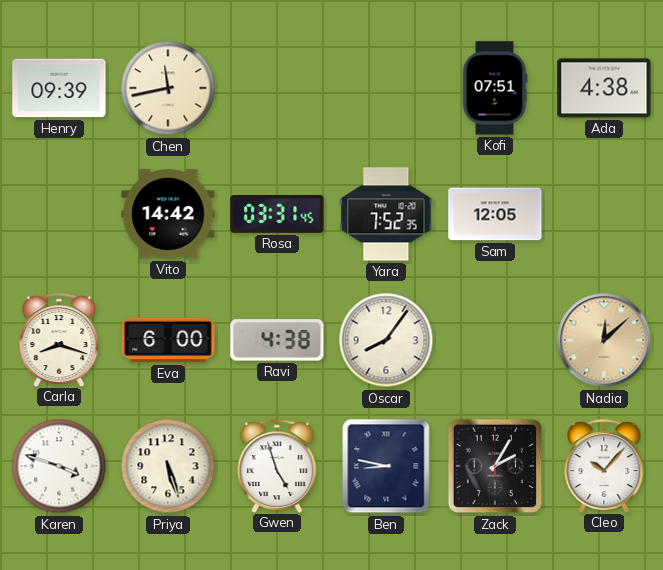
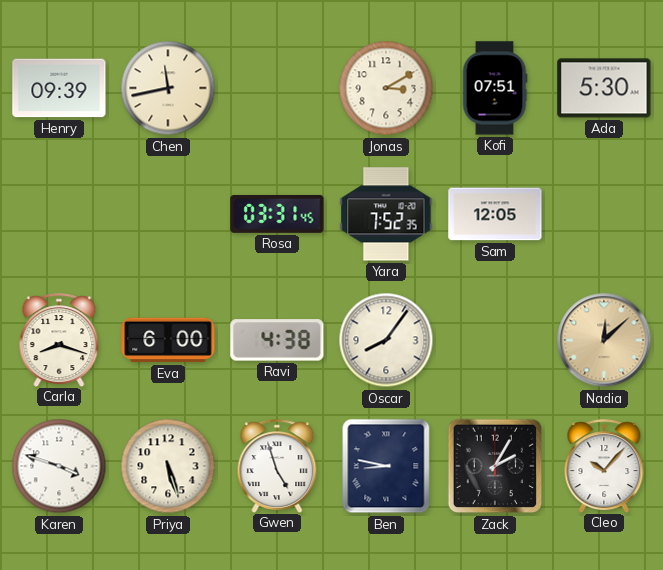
Jonas: none -> 3:10
Ada: 4:38 -> 5:30
Vito: 14:42 -> none
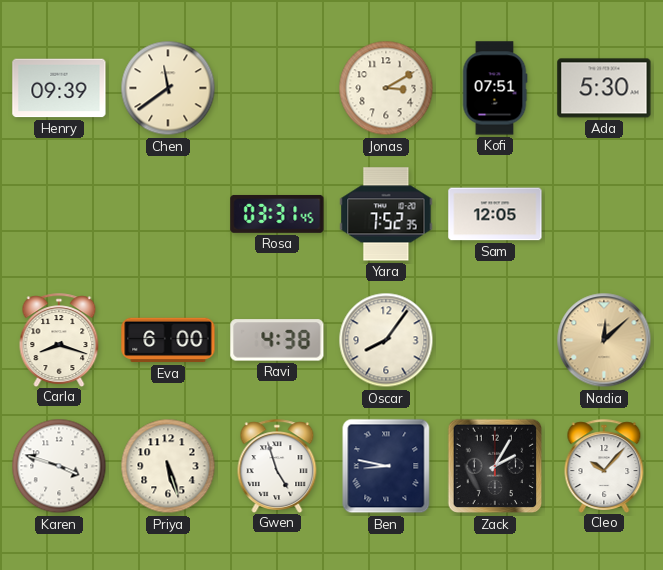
Chen: 11:43 -> 11:39
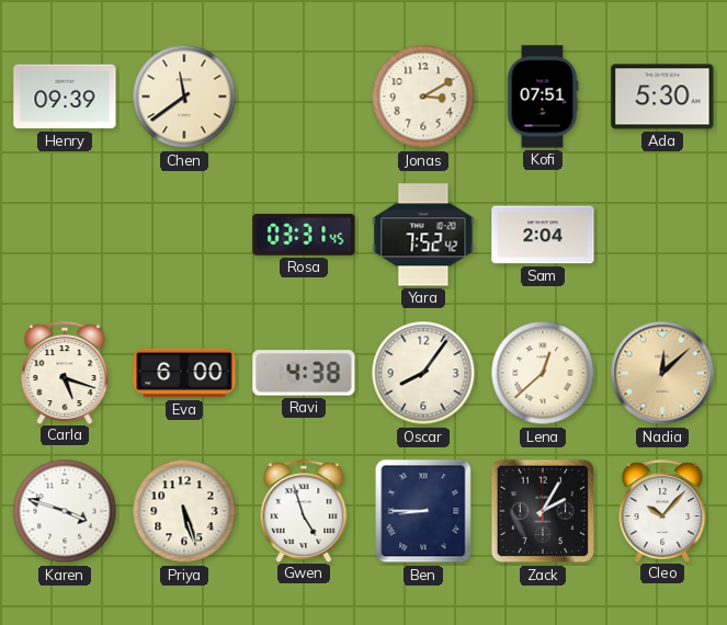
Yara: 7:52:35 -> 7:52:42
Sam: 12:05 -> 2:04
Carla: 8:18 -> 5:18
Lena: none -> 12:38
Ben: 8:47 -> 8:45
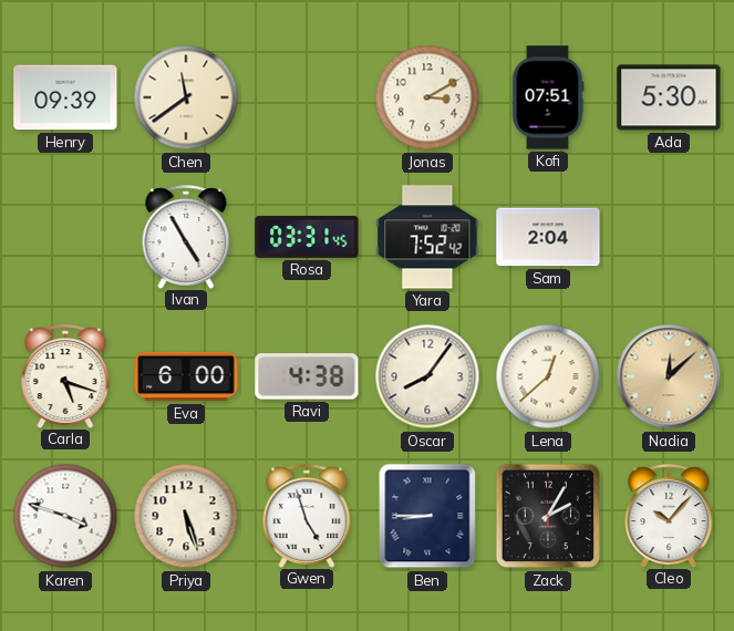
Ivan: none -> 4:55
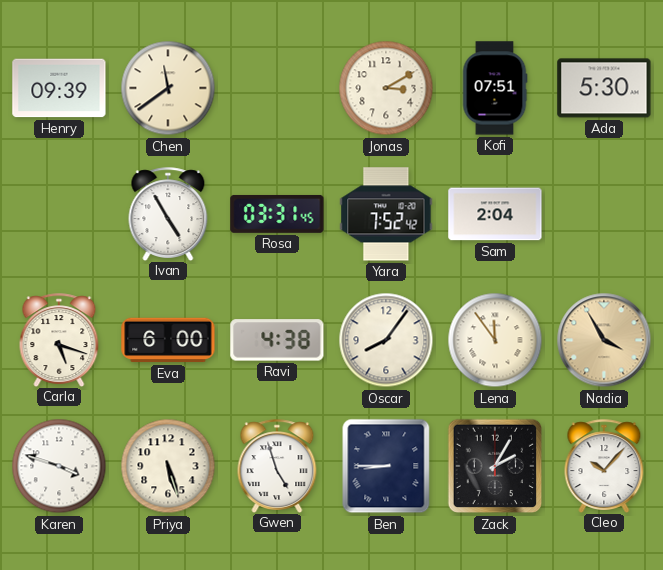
Lena: 12:38 -> 11:54
Nadia: 12:08 -> 3:55
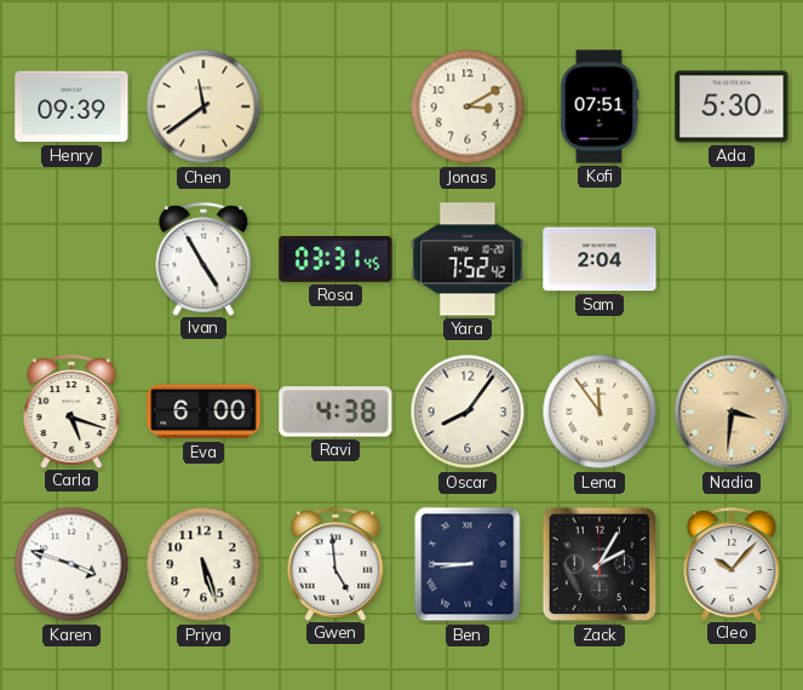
Nadia: 3:55 -> 3:31
Gwen: 4:57 -> 4:59
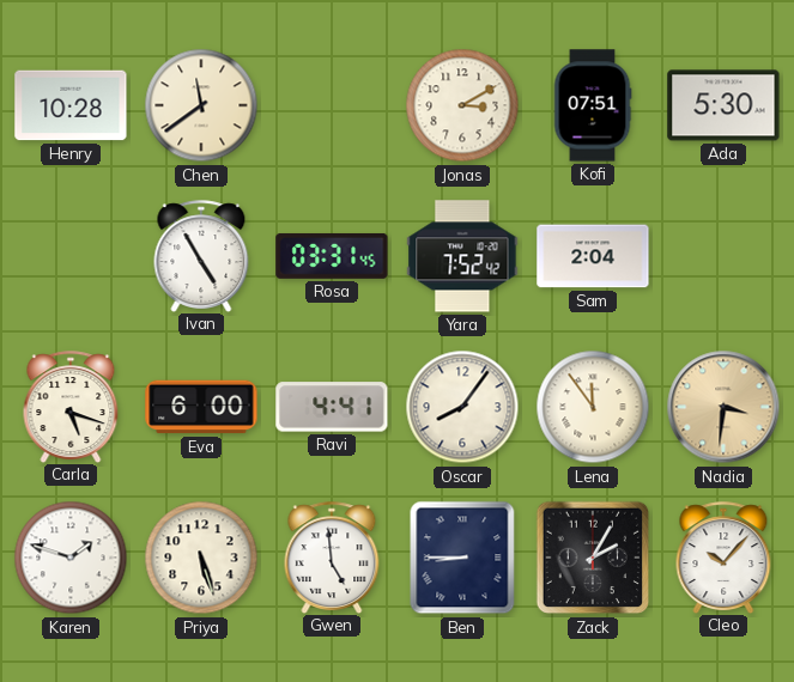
Henry: 09:39 -> 10:28
Ravi: 4:38 -> 4:41
Karen: 3:48 -> 1:48
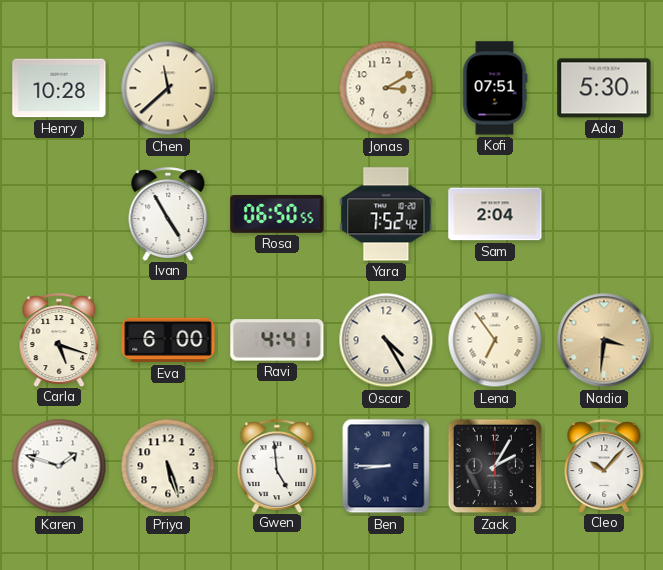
Chen: 11:39 -> 11:38
Rosa: 03:31 -> 06:50
Oscar: 8:06 -> 4:25
Lena: 11:54 -> 6:54
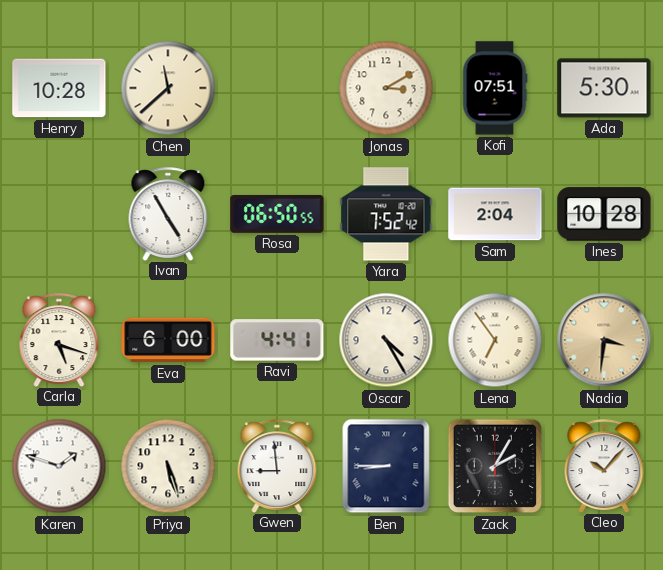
Ines: none -> 10:28
Gwen: 4:59 -> 8:59
